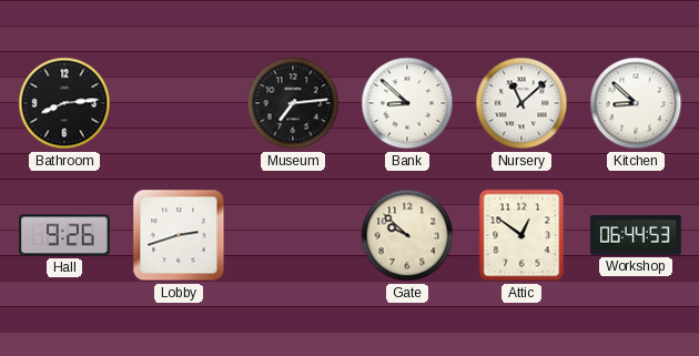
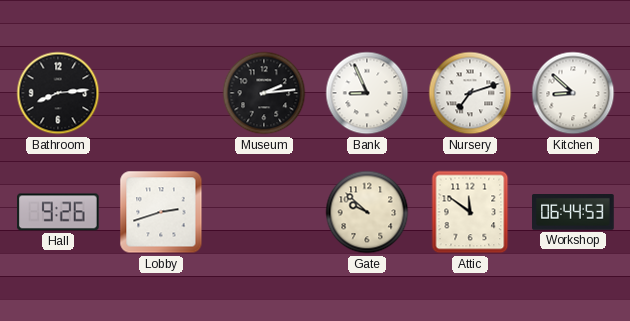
Museum: 7:14 -> 2:14
Bank: 8:52 -> 8:56
Nursery: 11:08 -> 7:12
Attic: 12:51 -> 11:51
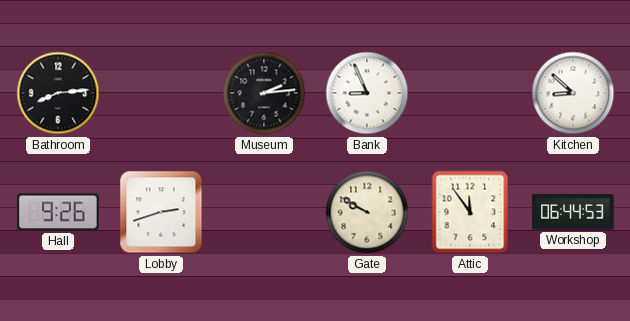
Nursery: 7:12 -> none
Gate: 9:52 -> 9:50
Attic: 11:51 -> 11:54
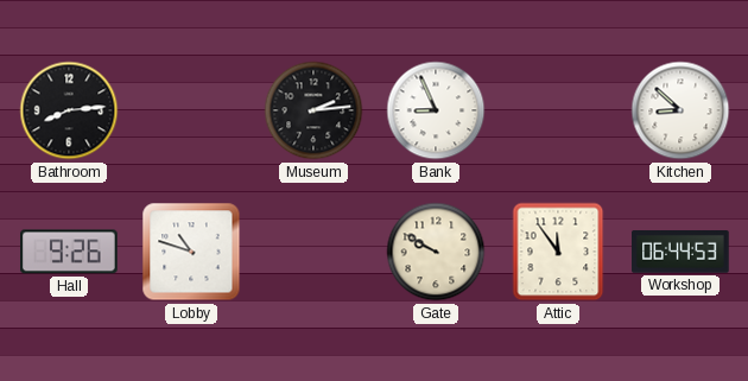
Lobby: 2:42 -> 10:48
